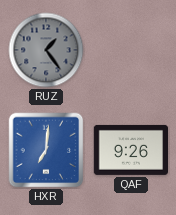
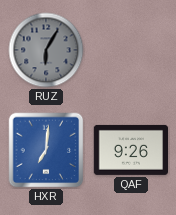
RUZ: 1:24 -> 6:05
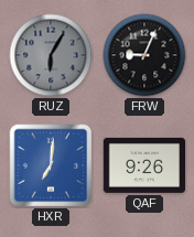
FRW: none -> 9:04
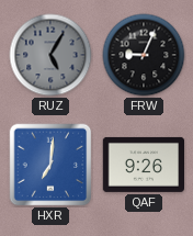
RUZ: 6:05 -> 5:05
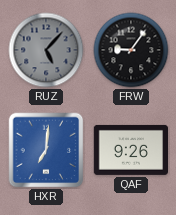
RUZ: 5:05 -> 5:07
FRW: 9:04 -> 9:06
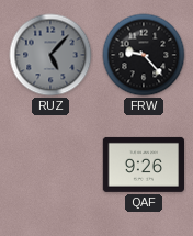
FRW: 9:06 -> 9:23
HXR: 7:01 -> none
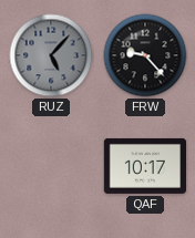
QAF: 9:26 -> 10:17
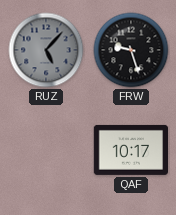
FRW: 9:23 -> 9:27
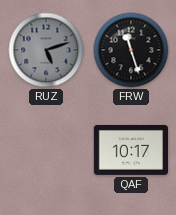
RUZ: 5:07 -> 5:12
FRW: 9:27 -> 11:27
